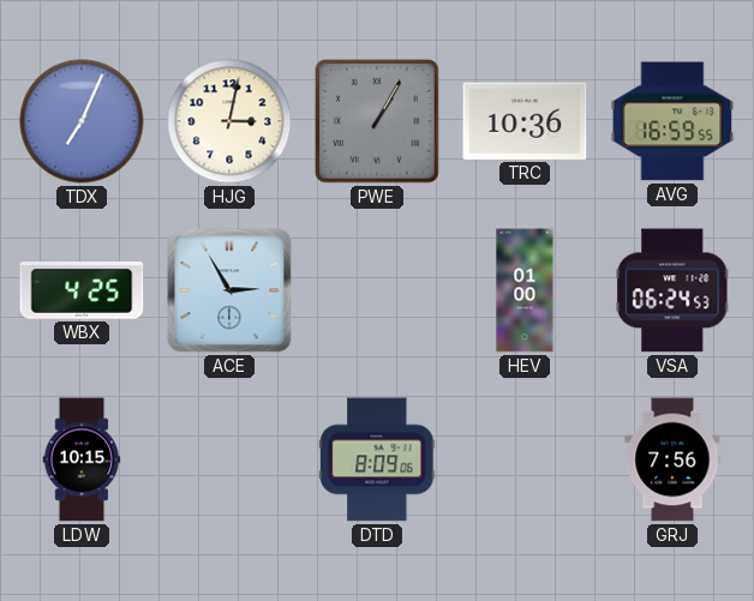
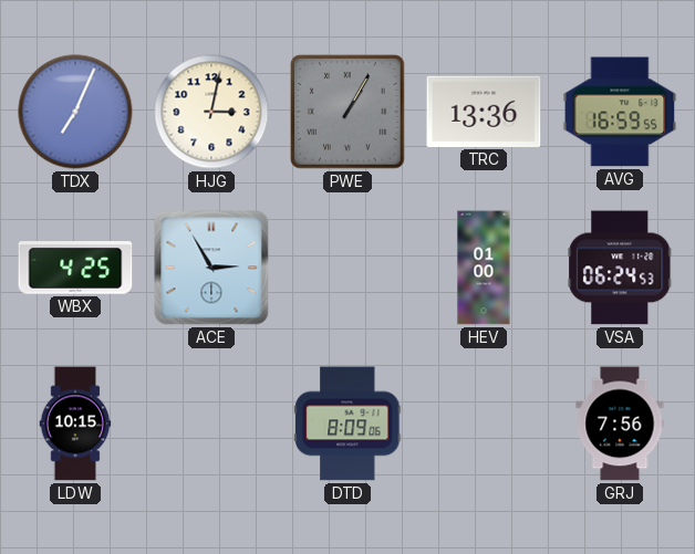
TRC: 10:36 -> 13:36
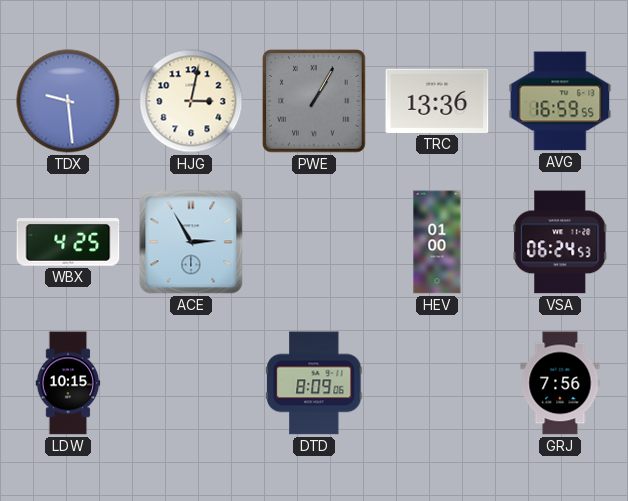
TDX: 7:04 -> 9:29
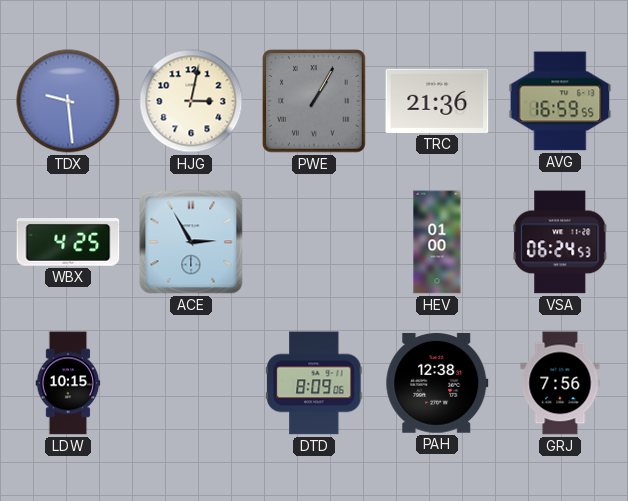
TRC: 13:36 -> 21:36
PAH: none -> 12:38
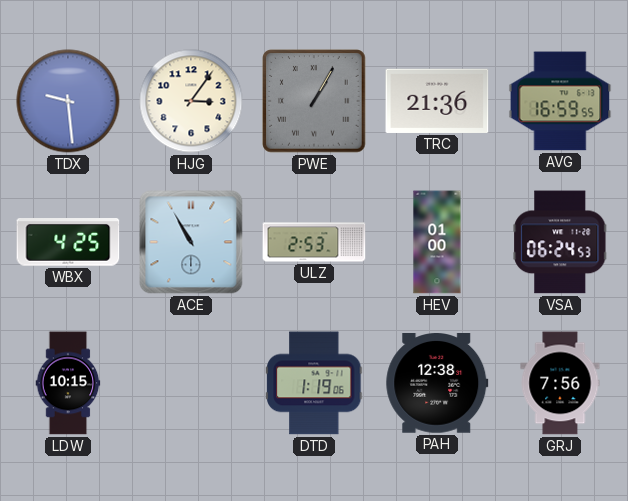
HJG: 3:02 -> 3:06
ACE: 2:55 -> 10:55
ULZ: none -> 2:53
DTD: 8:09 -> 1:19
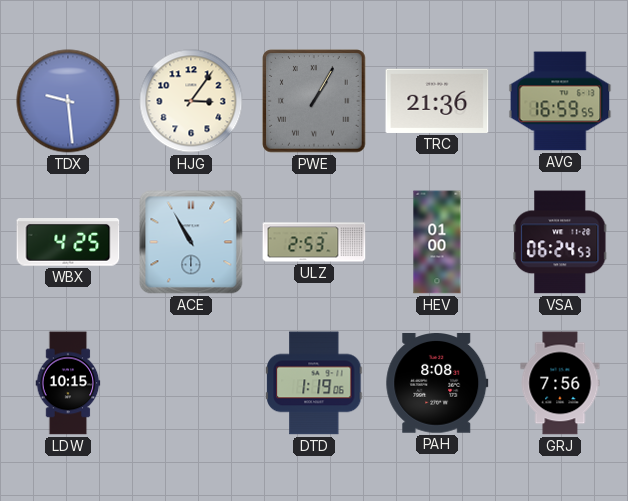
PAH: 12:38 -> 8:08
